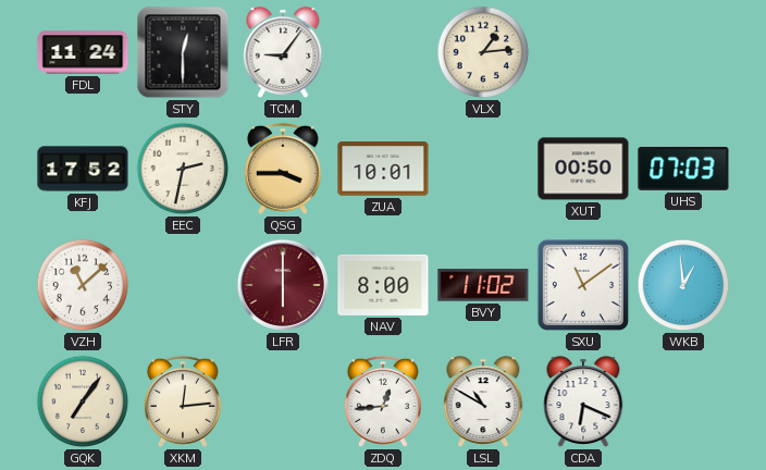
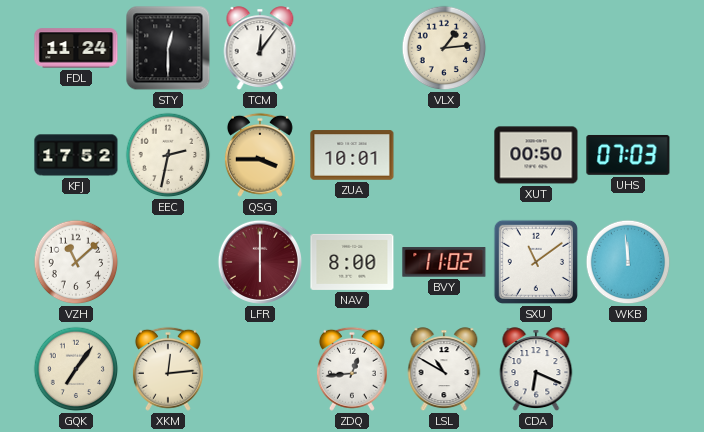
TCM: 9:06 -> 12:06
WKB: 12:59 -> 11:59
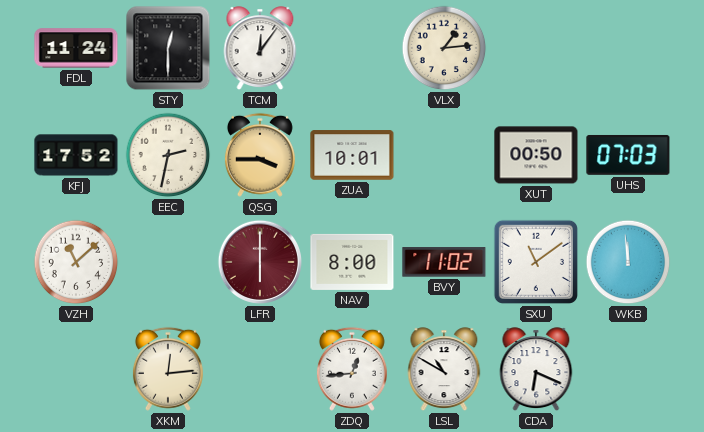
GQK: 7:06 -> none
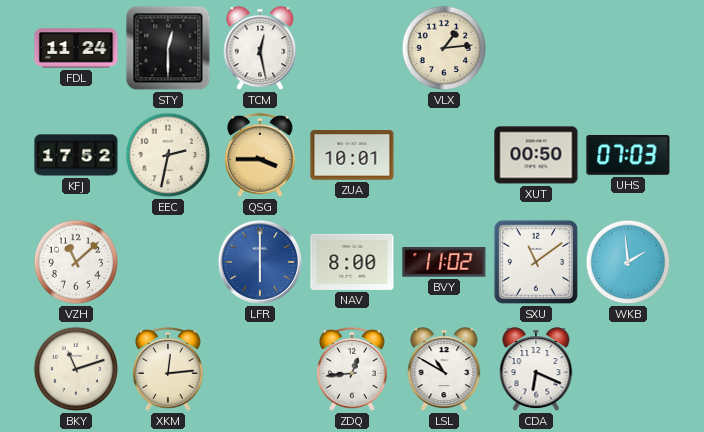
TCM: 12:06 -> 12:28
LFR dial: burgundy -> blue
WKB: 11:59 -> 1:59
BKY: none -> 11:12
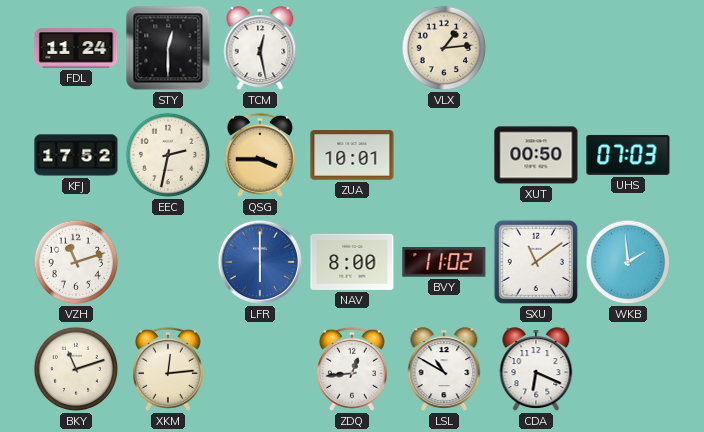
VZH: 11:08 -> 11:12
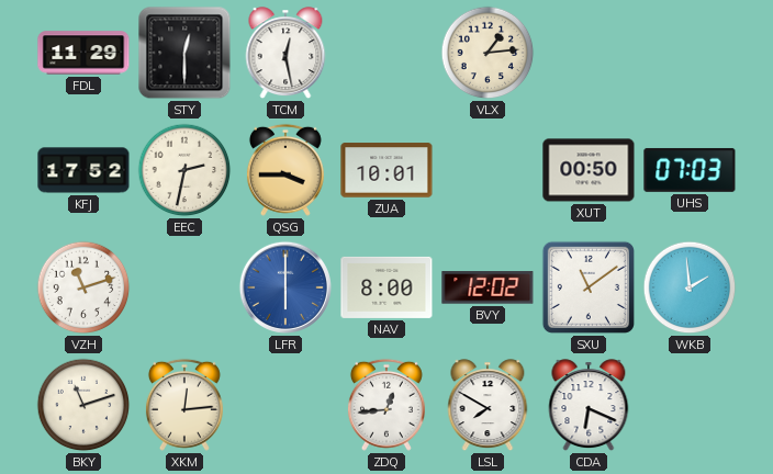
FDL: 11:24 -> 11:29
BVY: 11:02 -> 12:02
LSL: 10:50 -> 7:50
